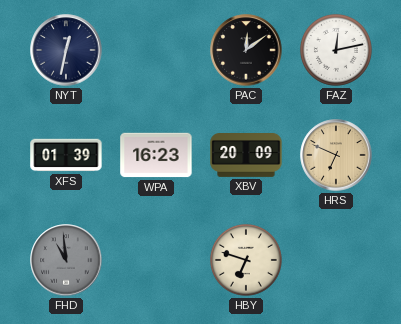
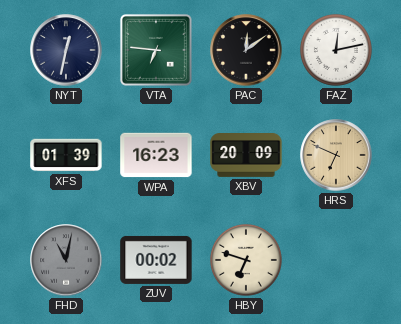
VTA: none -> 6:46
FHD: 10:59 -> 11:02
ZUV: none -> 00:02
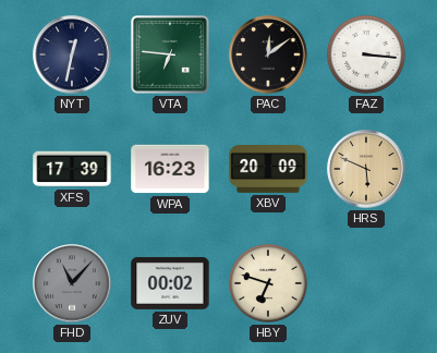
FAZ: 12:13 -> 3:16
XFS: 01:39 -> 17:39
HRS: 6:49 -> 5:49
FHD: 11:02 -> 11:07
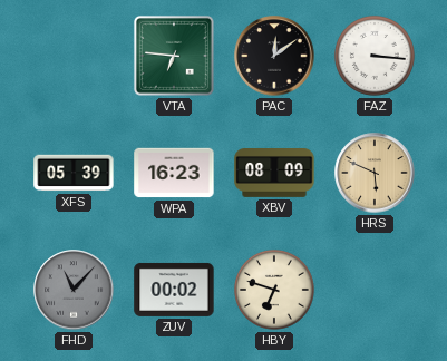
NYT: 12:32 -> none
XFS: 17:39 -> 05:39
XBV: 20:09 -> 08:09
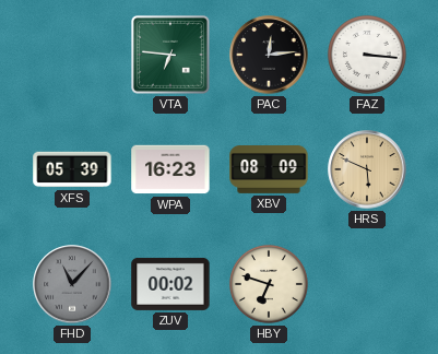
PAC: 12:09 -> 12:14
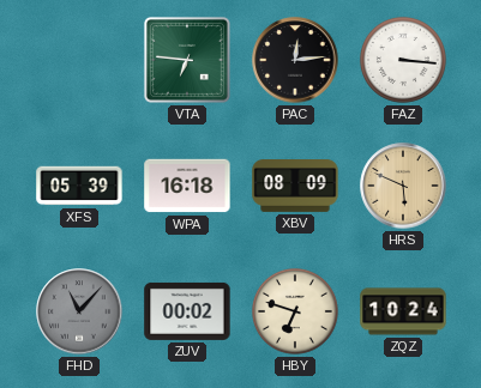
WPA: 16:23 -> 16:18
ZQZ: none -> 10:24
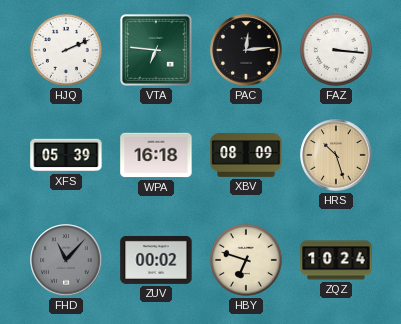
HJQ: none -> 2:11
HRS: 5:49 -> 10:27
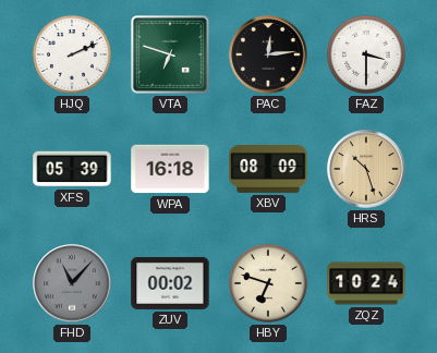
VTA: 6:46 -> 6:48
FAZ: 3:16 -> 3:30
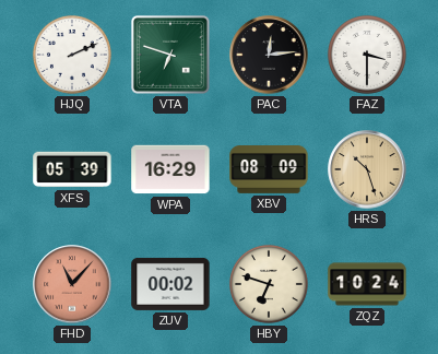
WPA: 16:18 -> 16:29
FHD dial: grey -> salmon
